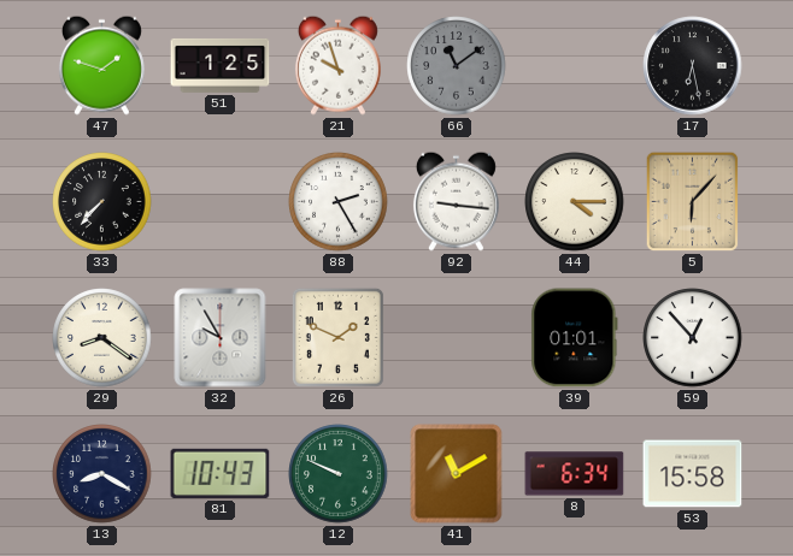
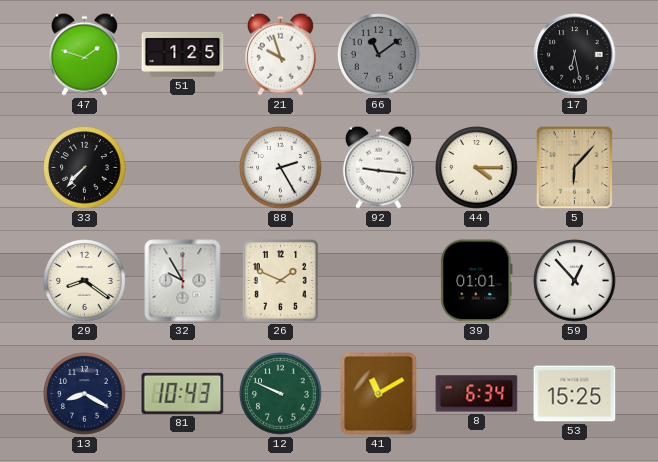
53: 15:58 -> 15:25
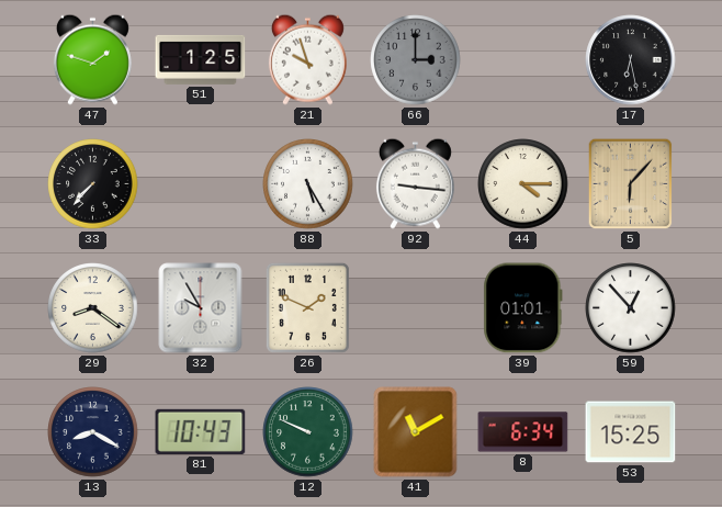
66: 11:09 -> 3:00
88: 2:25 -> 5:25
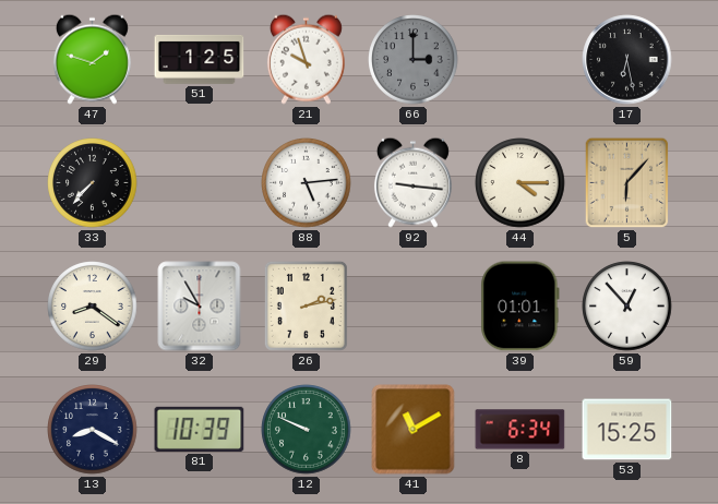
88: 5:25 -> 5:14
26: 1:49 -> 2:13
81: 10:43 -> 10:39
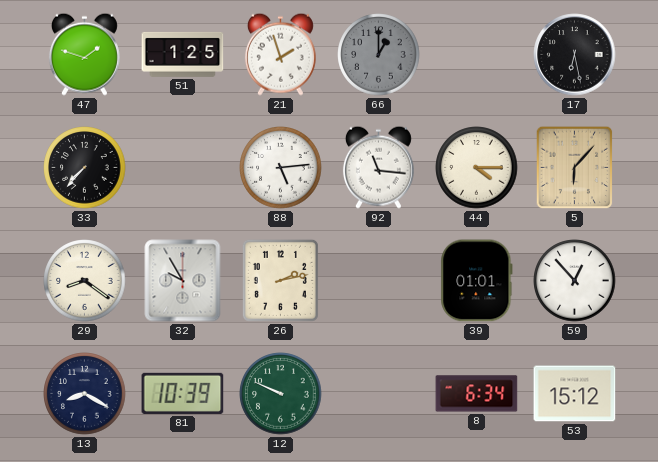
21: 9:57 -> 1:57
66: 3:00 -> 1:00
92: 9:16 -> 11:16
41: 11:10 -> none
53: 15:25 -> 15:12
